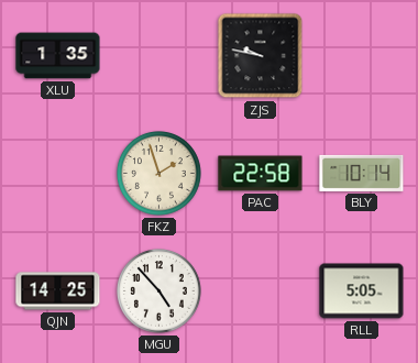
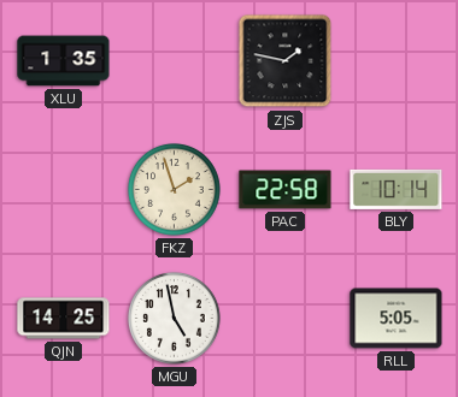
ZJS: 9:47 -> 1:47
MGU: 4:53 -> 4:58
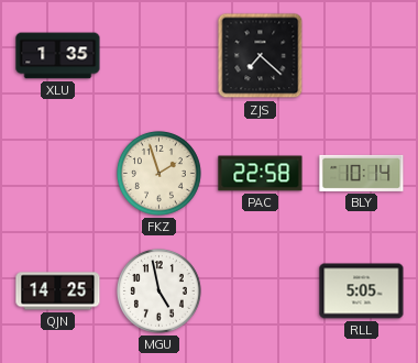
ZJS: 1:47 -> 7:22
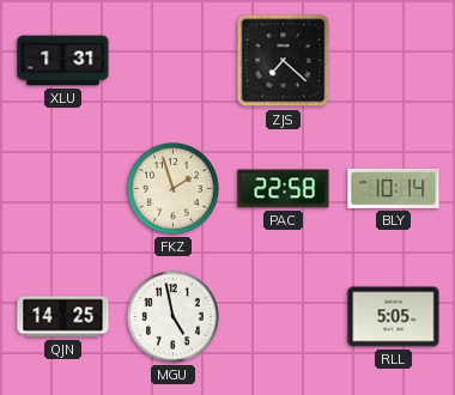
XLU: 1:35 -> 1:31
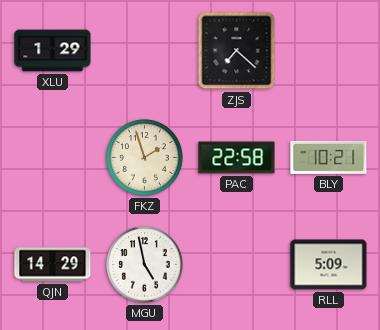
XLU: 1:31 -> 1:29
BLY: 10:14 -> 10:21
QJN: 14:25 -> 14:29
RLL: 5:05 -> 5:09
